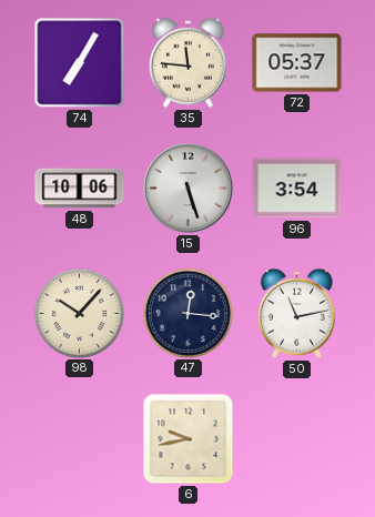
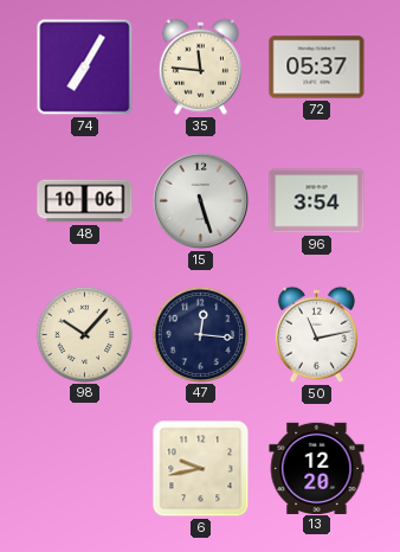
13: none -> 12:20
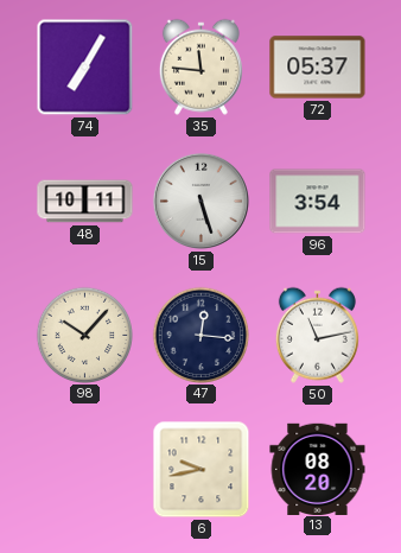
48: 10:06 -> 10:11
13: 12:20 -> 08:20
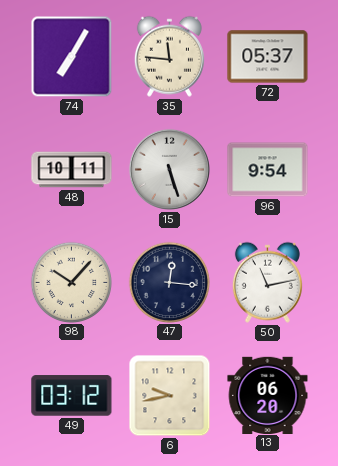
96: 3:54 -> 9:54
49: none -> 03:12
13: 08:20 -> 06:20
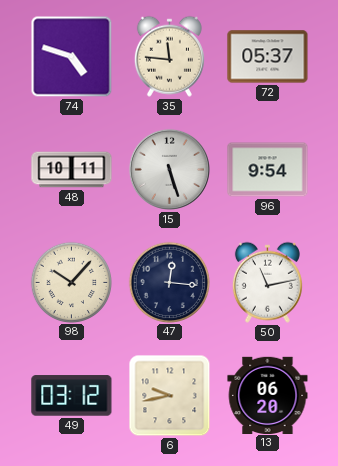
74: 7:05 -> 4:48
